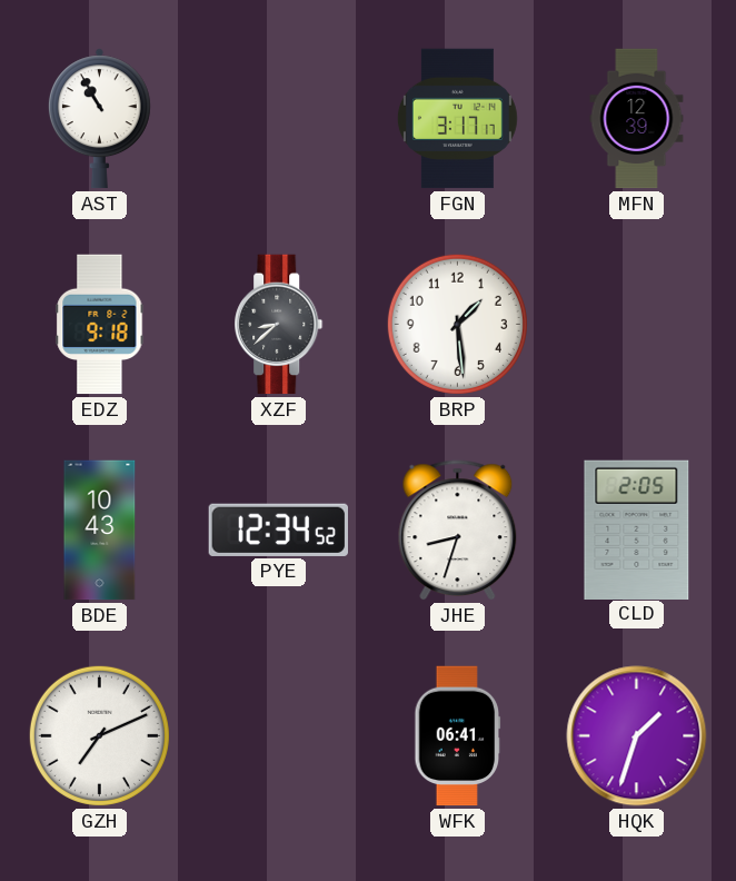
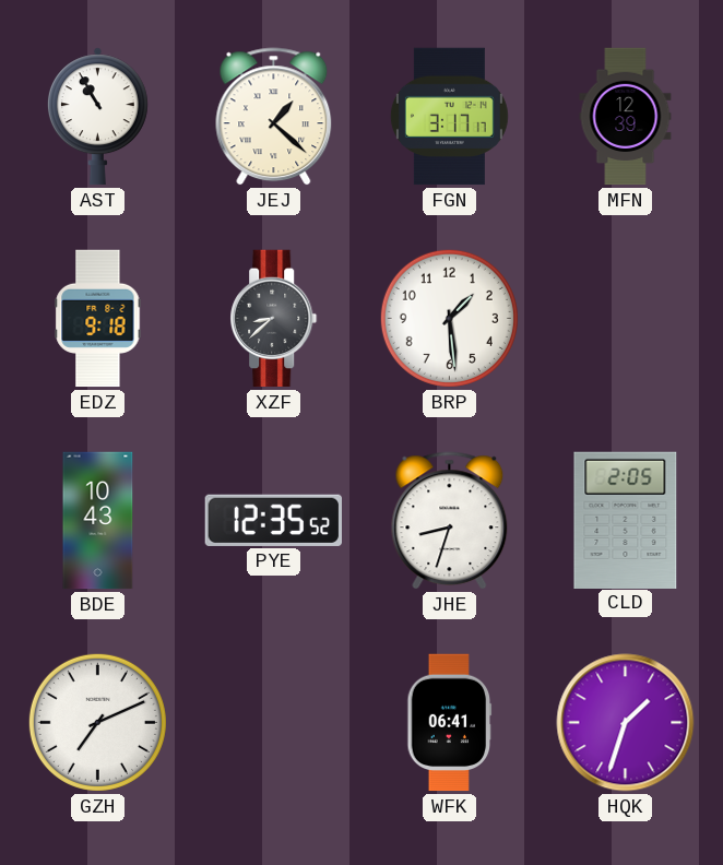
JEJ: none -> 1:22
PYE: 12:34 -> 12:35
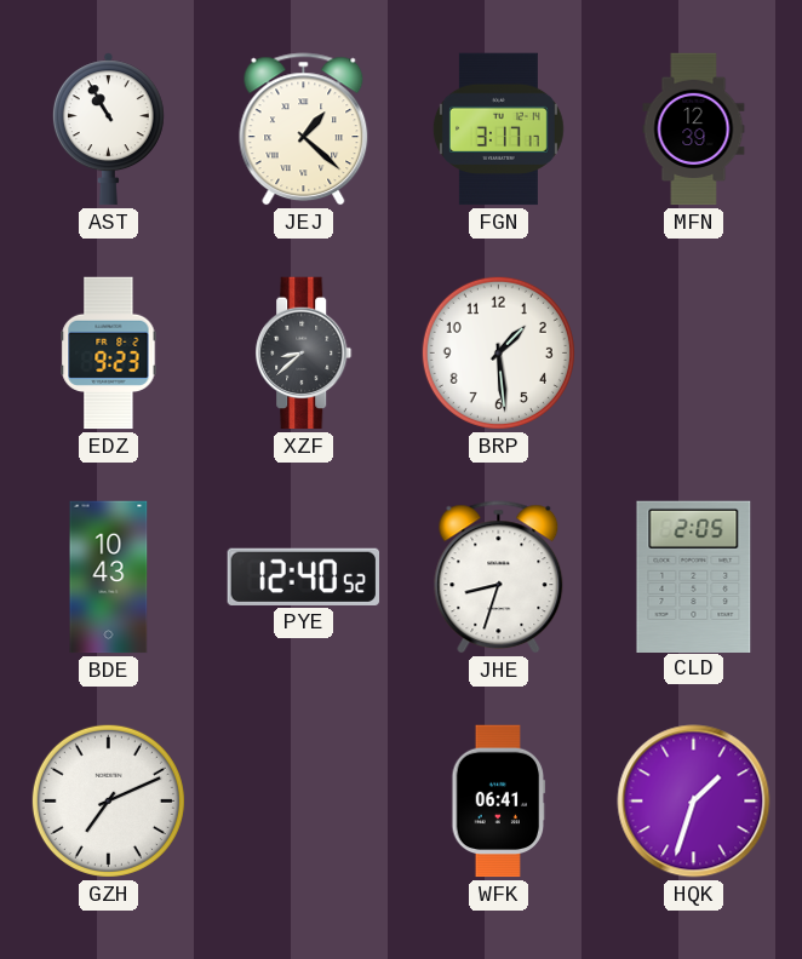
EDZ: 9:18 -> 9:23
PYE: 12:35 -> 12:40
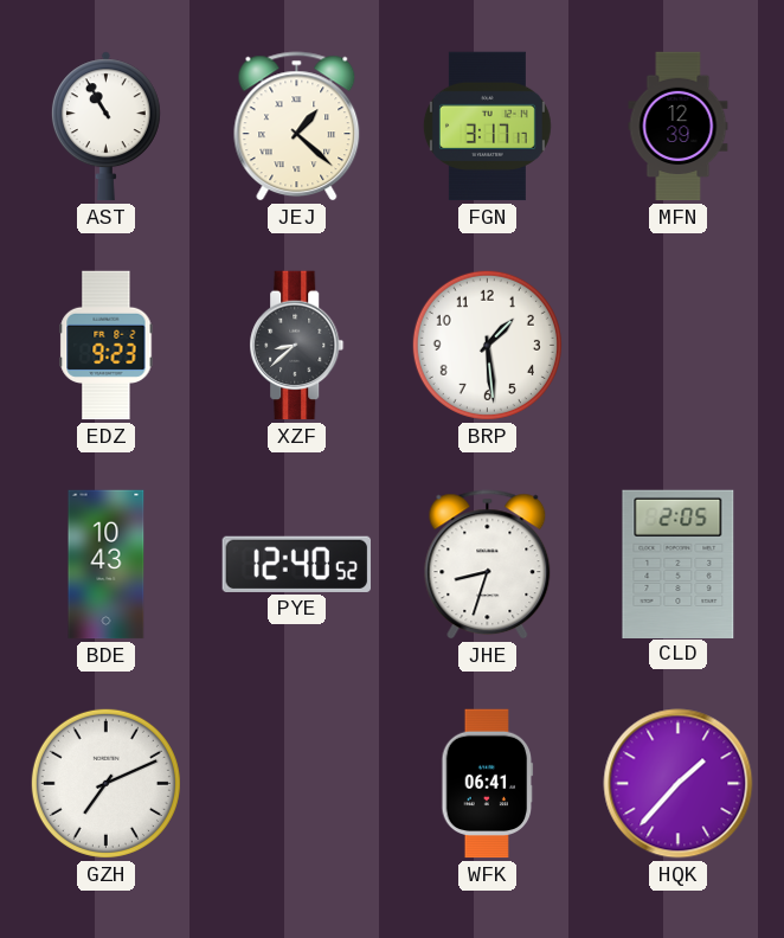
HQK: 1:33 -> 1:37
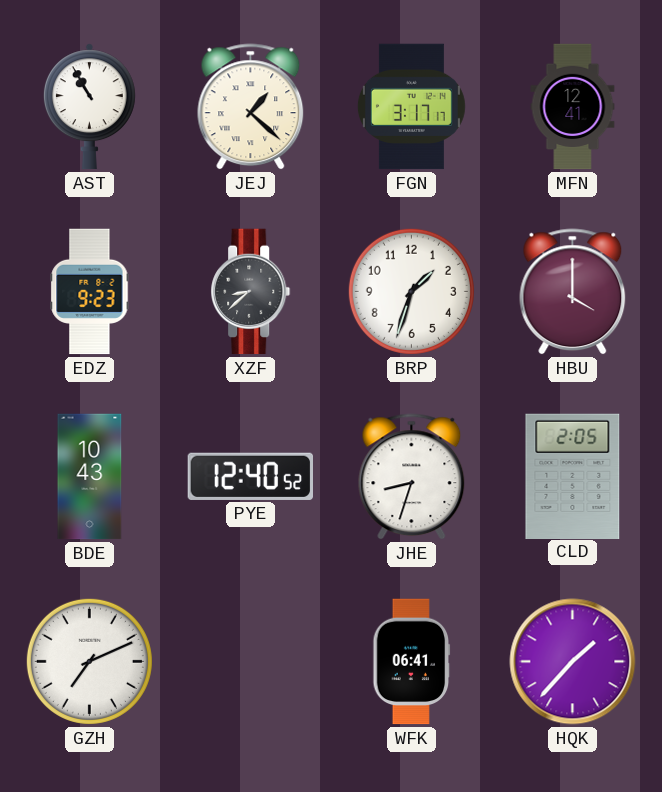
MFN: 12:39 -> 12:41
BRP: 1:29 -> 1:33
HBU: none -> 4:00
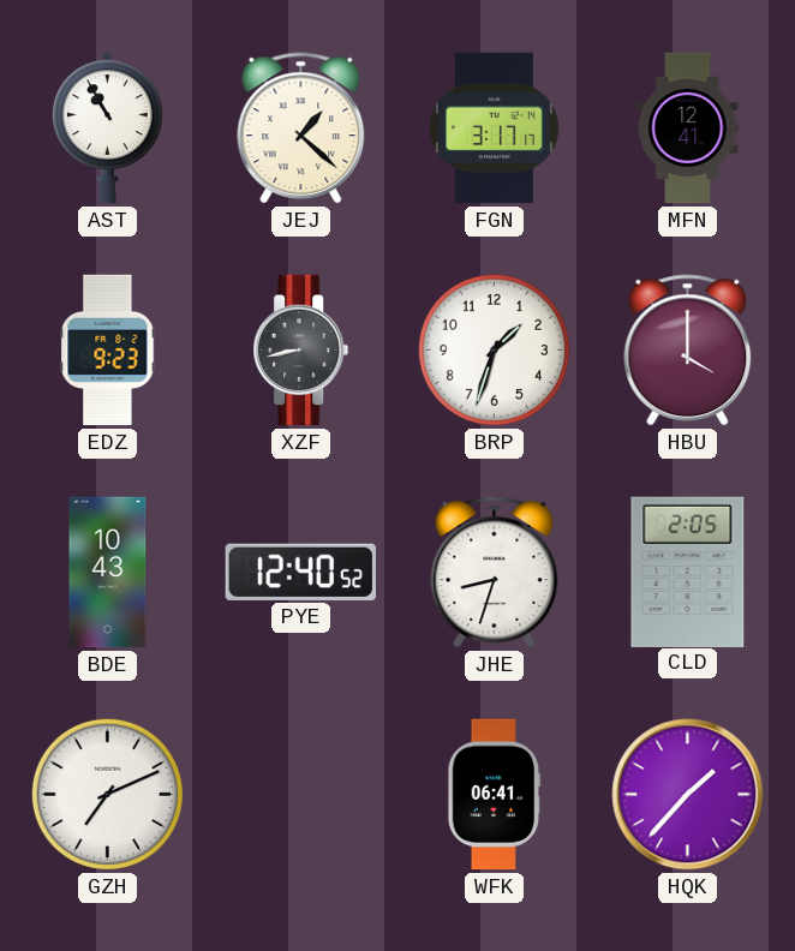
XZF: 8:38 -> 8:43
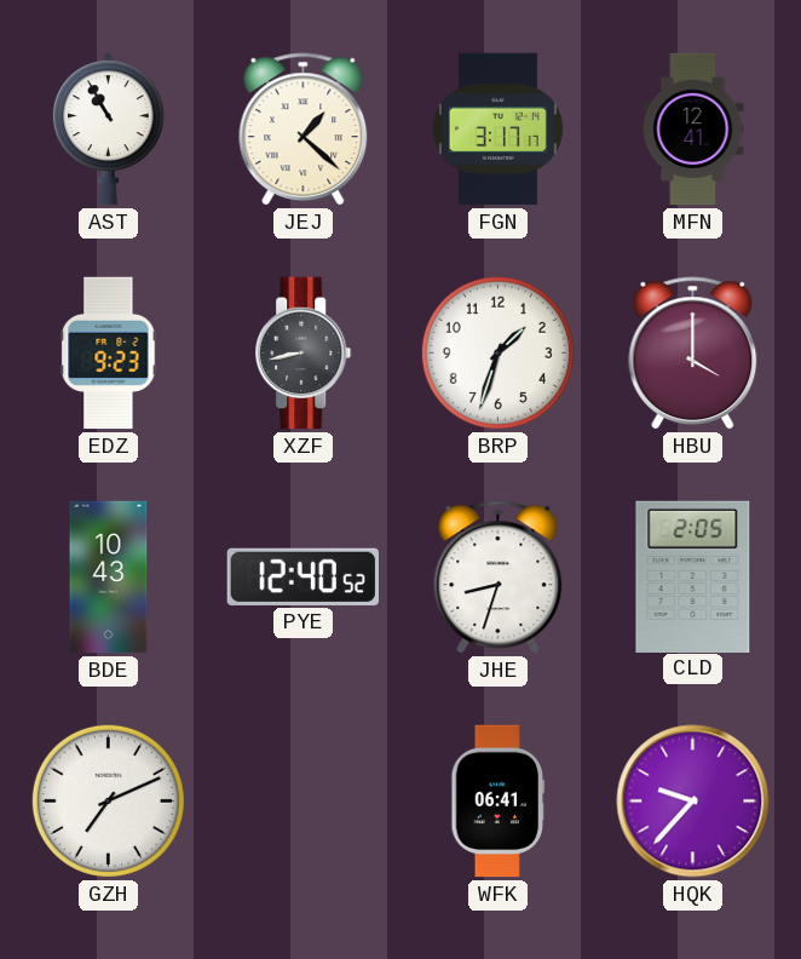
HQK: 1:37 -> 9:37
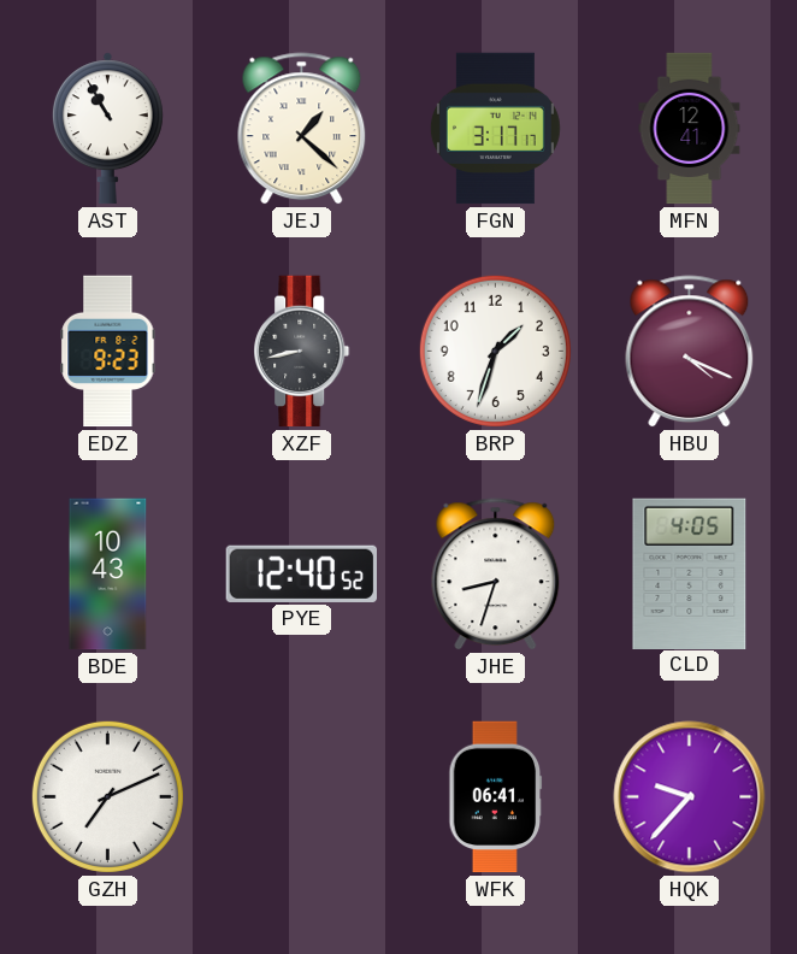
HBU: 4:00 -> 4:19
CLD: 2:05 -> 4:05
